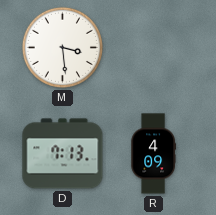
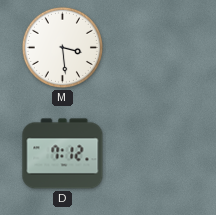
D: 7:13 -> 7:12
R: 4:09 -> none
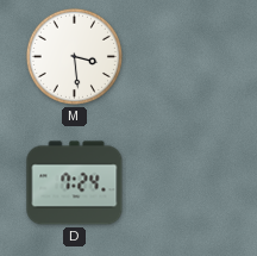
D: 7:12 -> 7:24
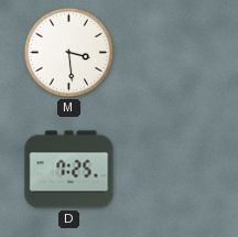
D: 7:24 -> 7:25
